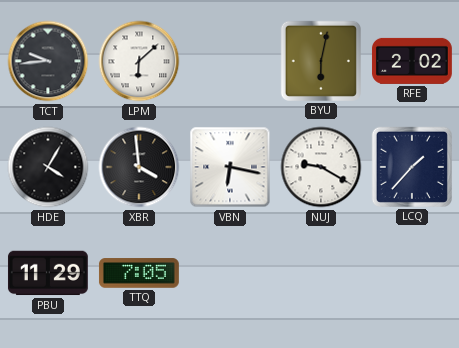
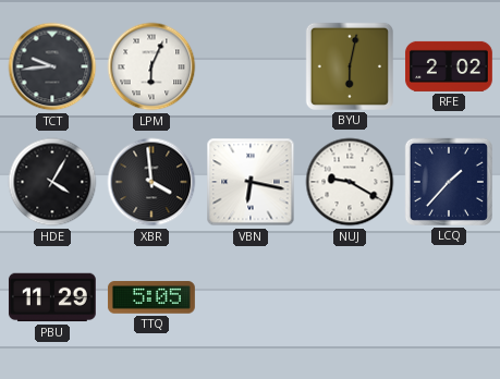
LPM: 6:08 -> 6:04
TTQ: 7:05 -> 5:05
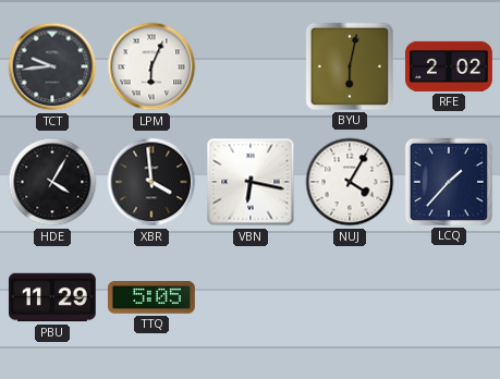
NUJ: 9:20 -> 4:05
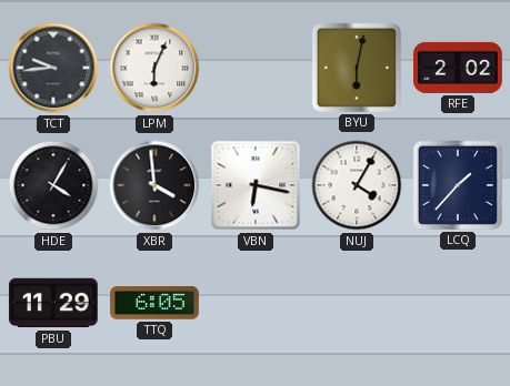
TTQ: 5:05 -> 6:05
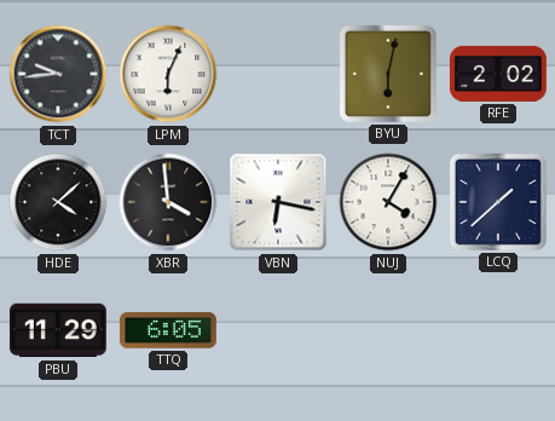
HDE: 4:05 -> 4:08
LCQ: 1:37 -> 1:38
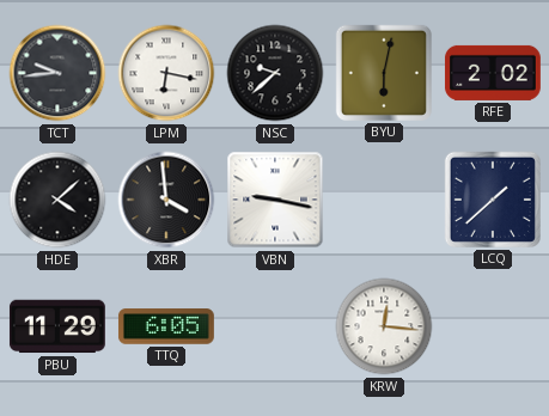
LPM: 6:04 -> 6:17
NSC: none -> 9:38
VBN: 6:17 -> 9:17
NUJ: 4:05 -> none
KRW: none -> 12:16
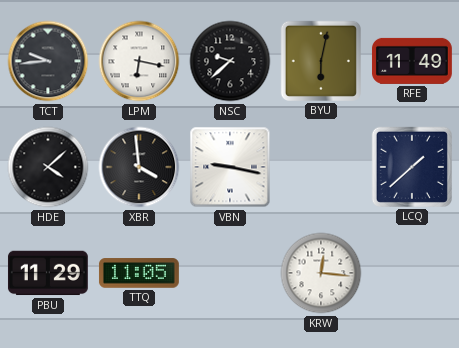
RFE: 2:02 -> 11:49
TTQ: 6:05 -> 11:05
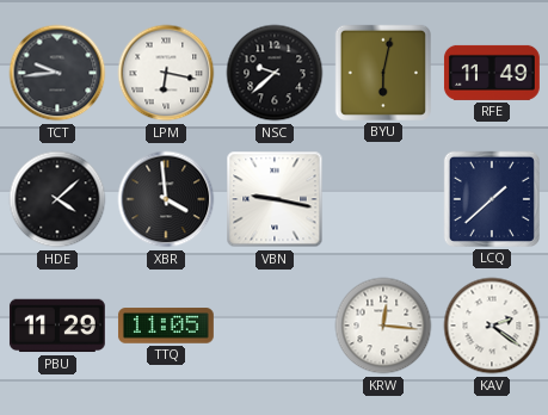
KAV: none -> 2:21
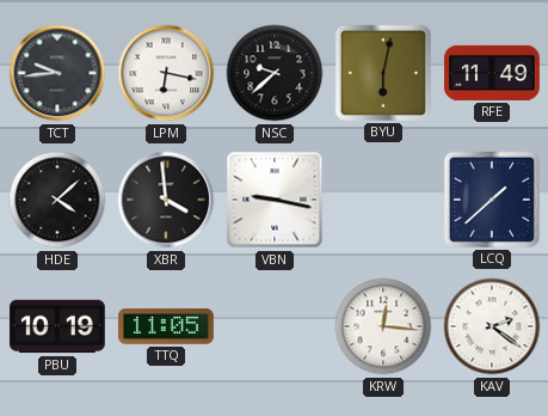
PBU: 11:29 -> 10:19
